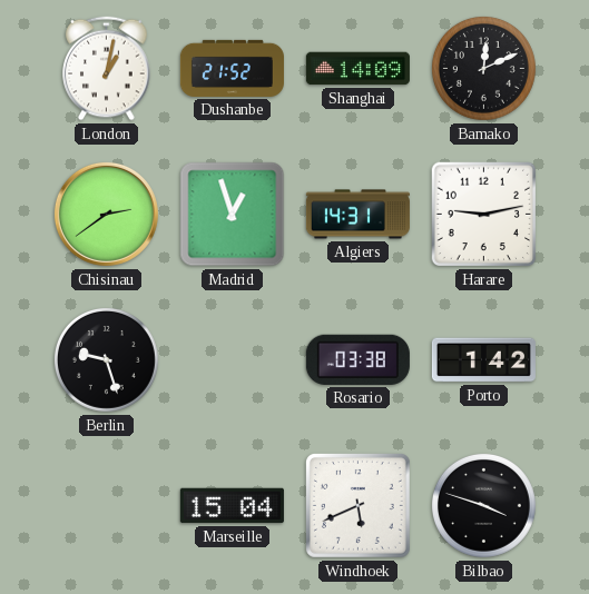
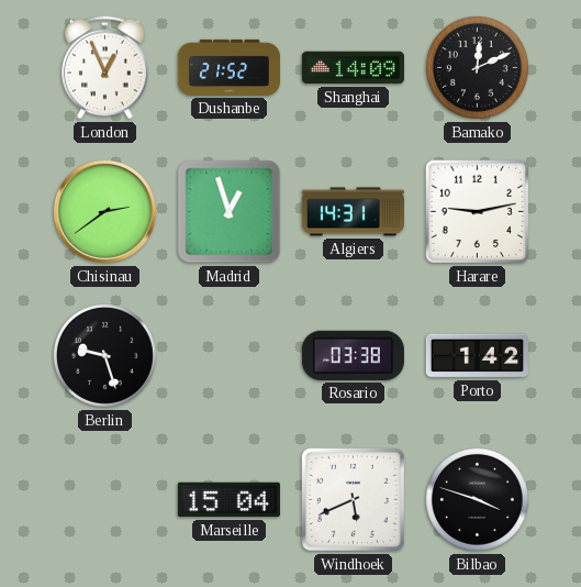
London: 1:02 -> 12:56
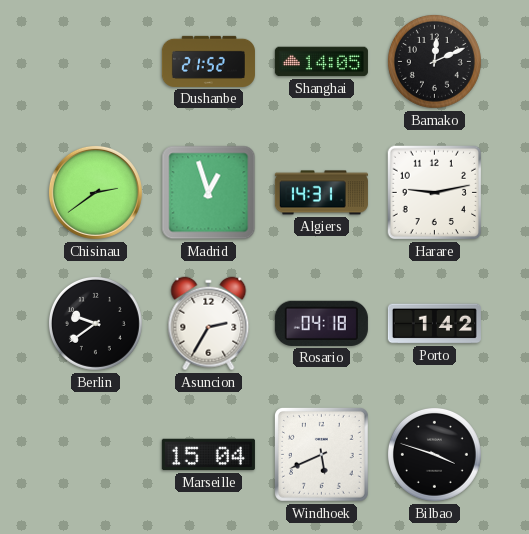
London: 12:56 -> none
Shanghai: 14:09 -> 14:05
Berlin: 9:27 -> 9:39
Asuncion: none -> 2:35
Rosario: 03:38 -> 04:18
